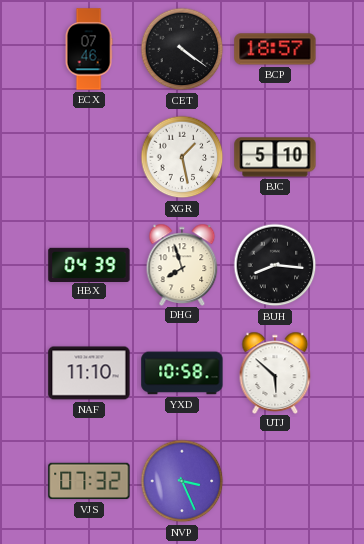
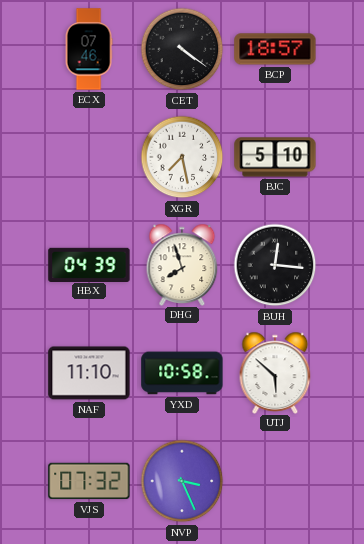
XGR: 1:28 -> 7:28
BUH: 8:16 -> 12:16
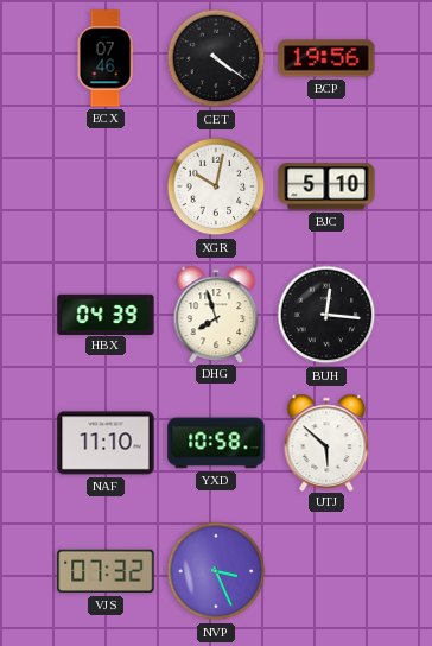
BCP: 18:57 -> 19:56
XGR: 7:28 -> 10:02
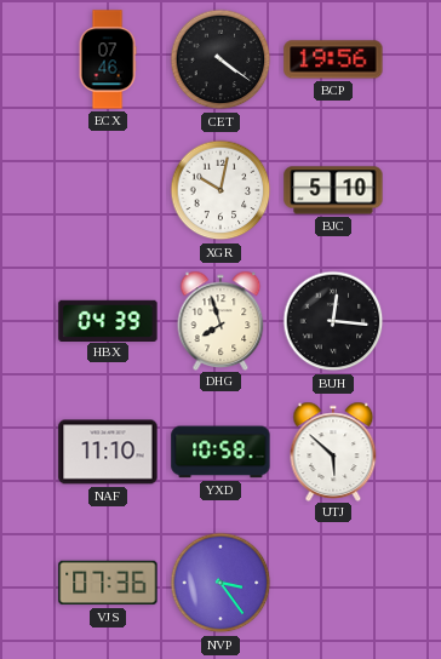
VJS: 07:32 -> 07:36
NVP: 3:26 -> 3:24
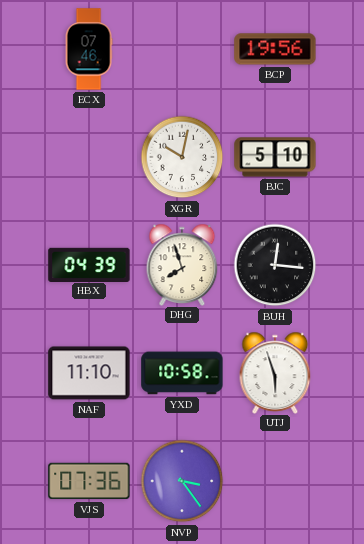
CET: 4:21 -> none
UTJ: 5:52 -> 5:57
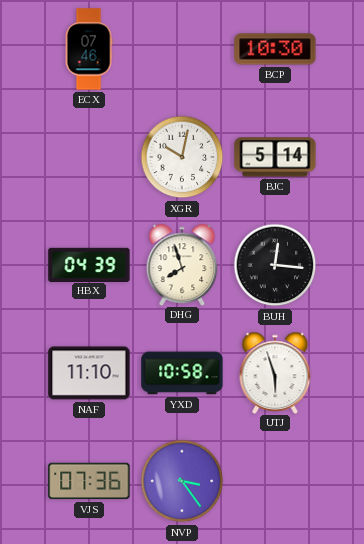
BCP: 19:56 -> 10:30
BJC: 5:10 -> 5:14
